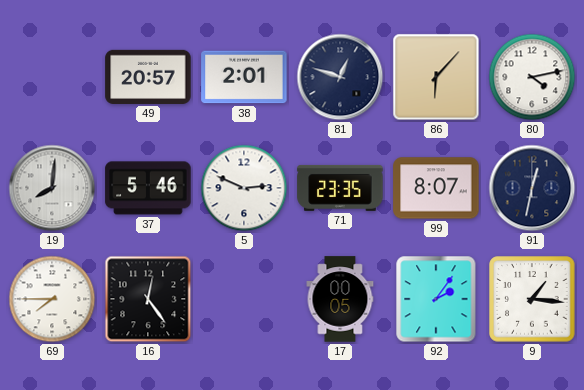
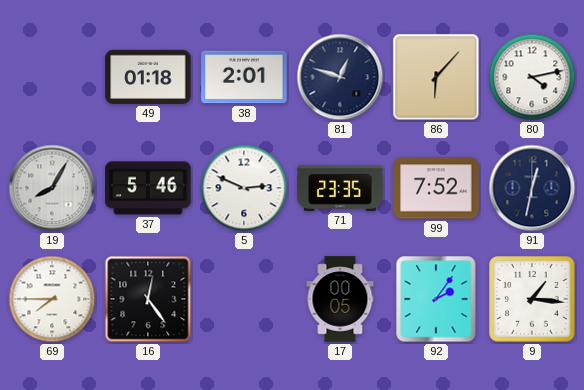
49: 20:57 -> 01:18
19: 8:01 -> 8:05
99: 8:07 -> 7:52
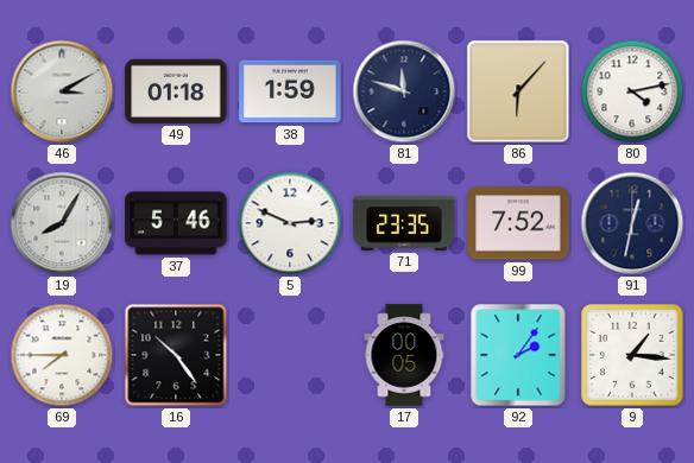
46: none -> 3:10
38: 2:01 -> 1:59
81: 12:48 -> 11:48
16: 12:24 -> 10:24
